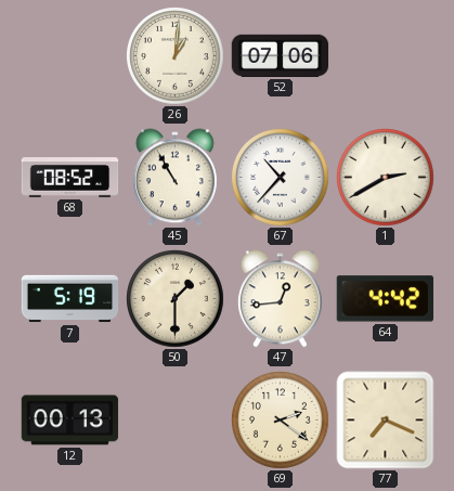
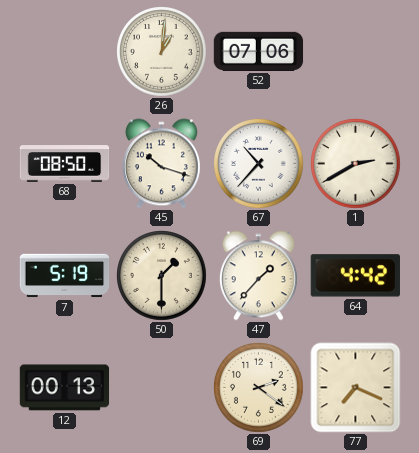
68: 08:52 -> 08:50
45: 10:55 -> 10:18
47: 12:44 -> 1:37
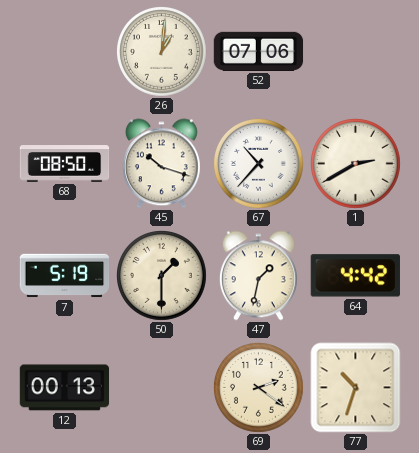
47: 1:37 -> 1:32
77: 7:19 -> 10:33
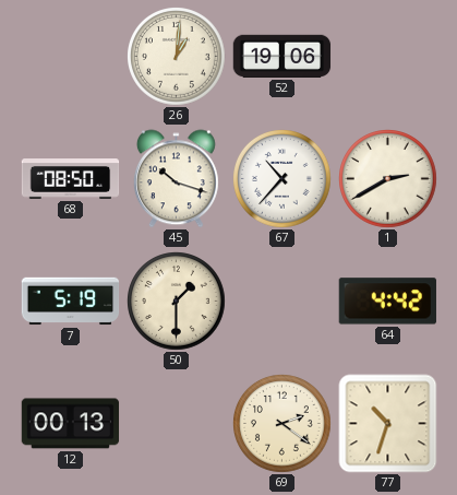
52: 07:06 -> 19:06
47: 1:32 -> none
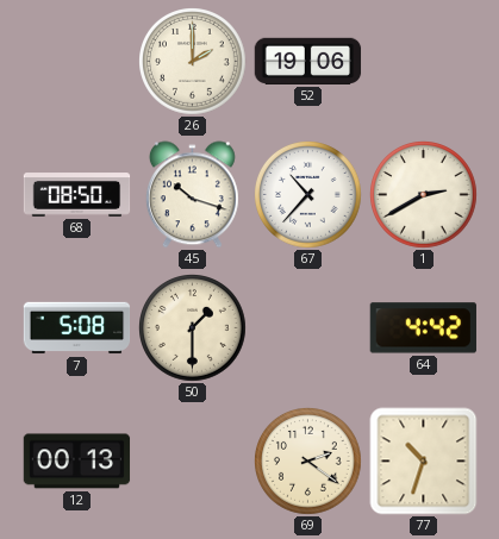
26: 1:01 -> 2:00
7: 5:19 -> 5:08
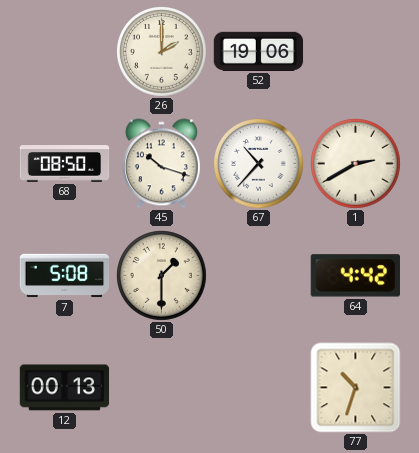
69: 2:21 -> none
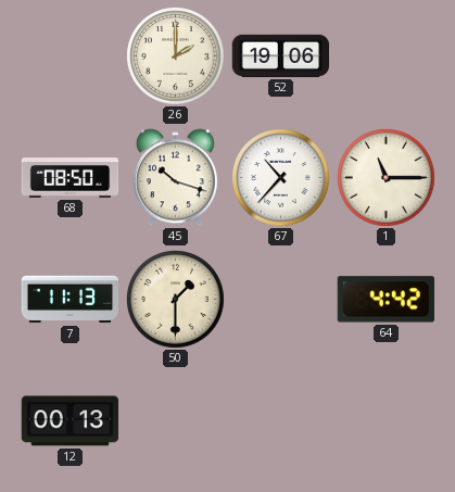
1: 2:40 -> 11:15
7: 5:08 -> 11:13
77: 10:33 -> none
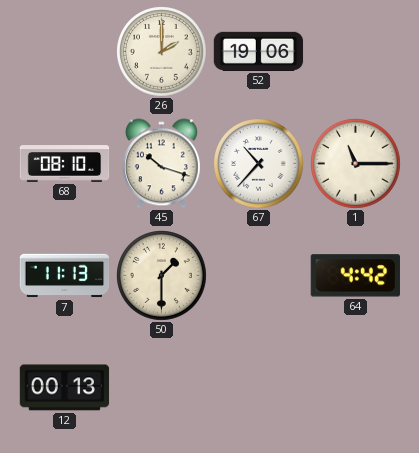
68: 08:50 -> 08:10
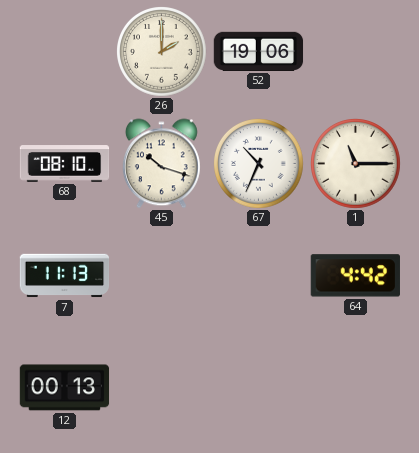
67: 10:37 -> 10:34
50: 1:30 -> none
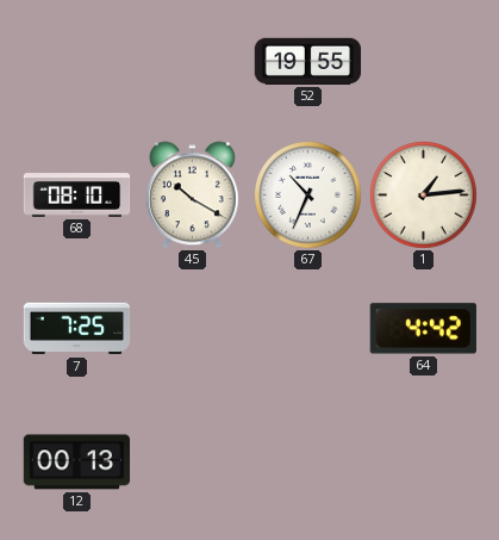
26: 2:00 -> none
52: 19:06 -> 19:55
45: 10:18 -> 10:20
1: 11:15 -> 1:14
7: 11:13 -> 7:25
